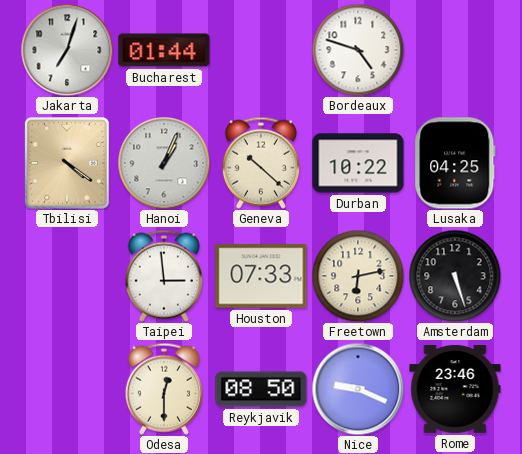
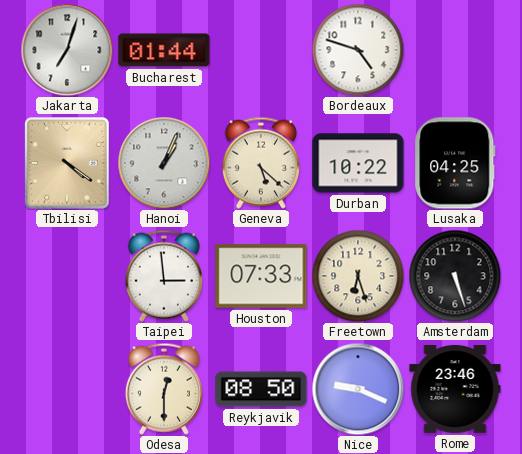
Geneva: 10:22 -> 5:22
Freetown: 6:13 -> 6:27
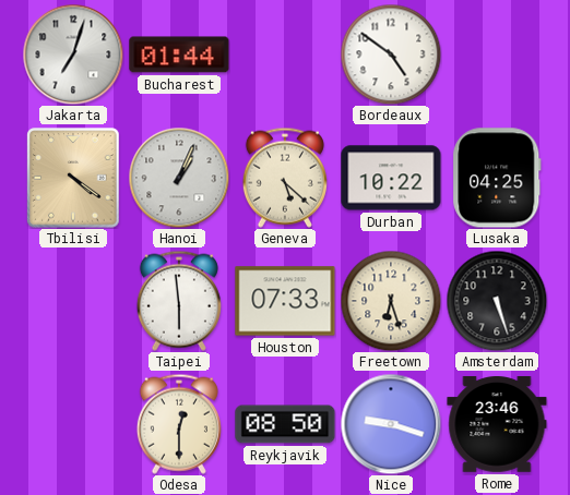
Bordeaux: 4:48 -> 4:51
Taipei: 2:59 -> 5:59
Nice: 9:19 -> 9:18
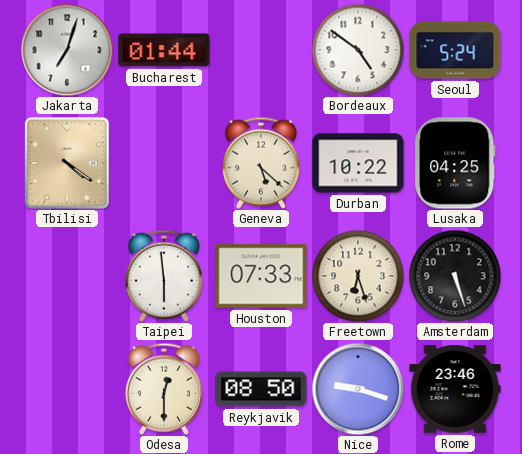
Seoul: none -> 5:24
Hanoi: 1:04 -> none
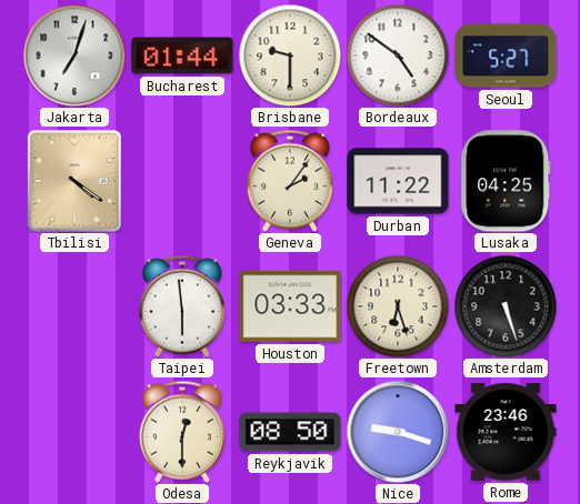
Brisbane: none -> 9:30
Seoul: 5:24 -> 5:27
Geneva: 5:22 -> 2:06
Durban: 10:22 -> 11:22
Houston: 07:33 -> 03:33
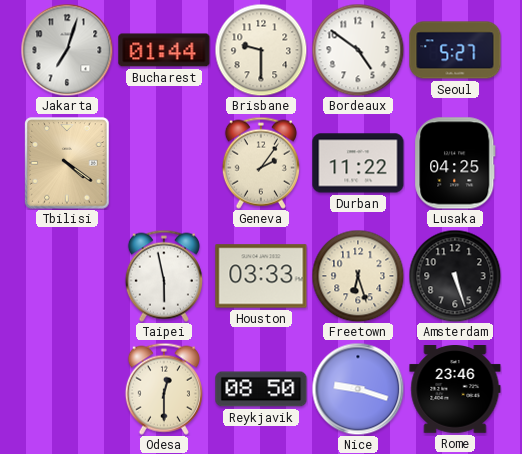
Taipei: 5:59 -> 5:58
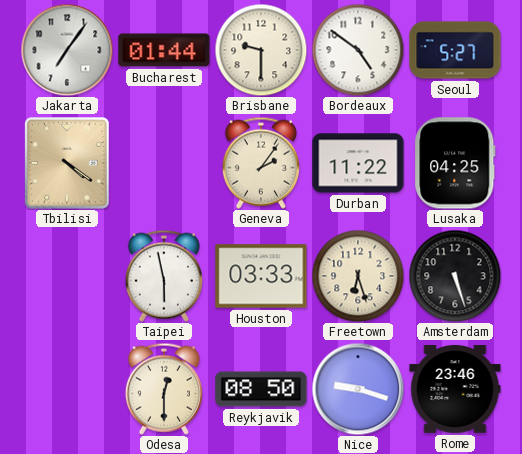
Jakarta: 7:03 -> 7:06
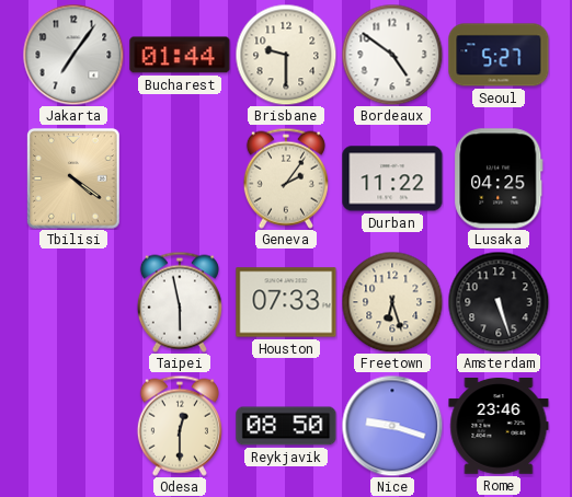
Houston: 03:33 -> 07:33
